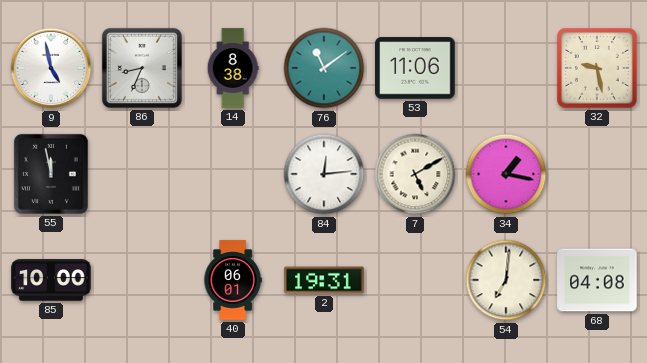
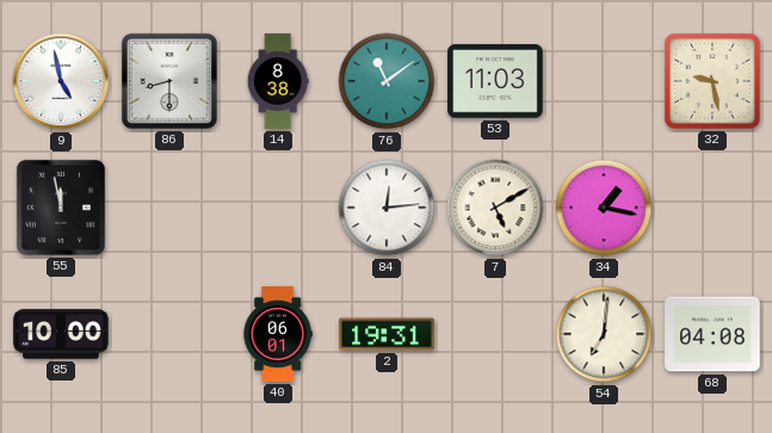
86: 8:34 -> 8:30
53: 11:06 -> 11:03
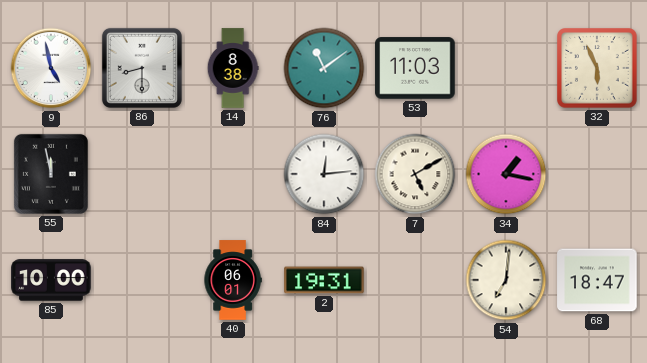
32: 9:28 -> 5:56
68: 04:08 -> 18:47
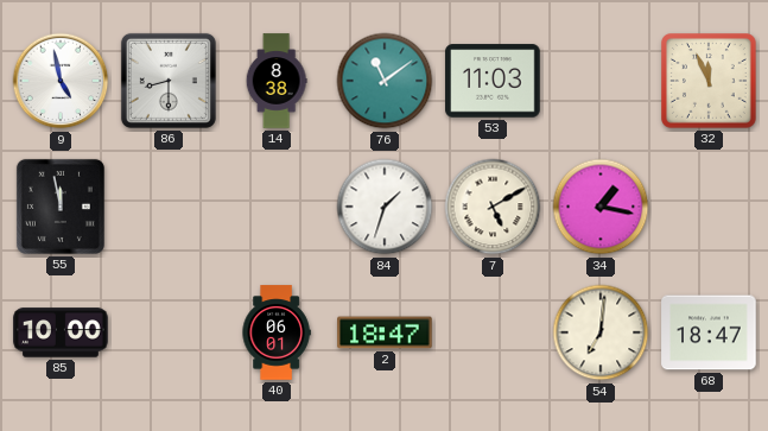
32: 5:56 -> 11:56
84: 12:14 -> 1:33
2: 19:31 -> 18:47
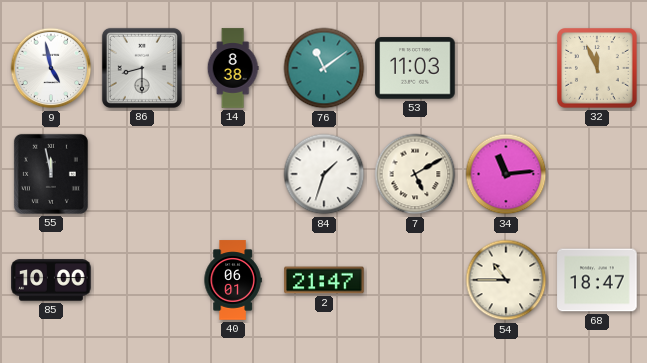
34: 1:17 -> 11:14
2: 18:47 -> 21:47
54: 7:01 -> 10:45
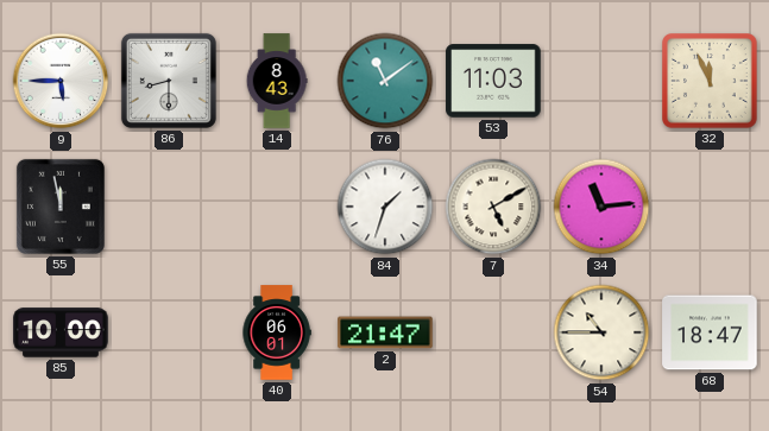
9: 4:58 -> 5:45
14: 8:38 -> 8:43
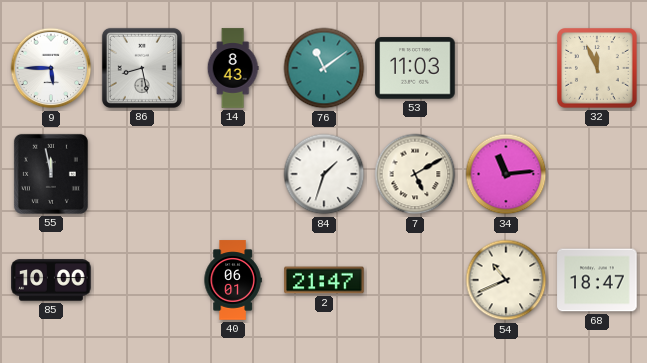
86: 8:30 -> 8:28
54: 10:45 -> 10:41
